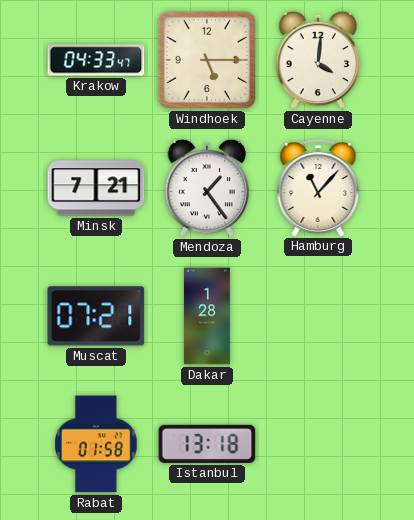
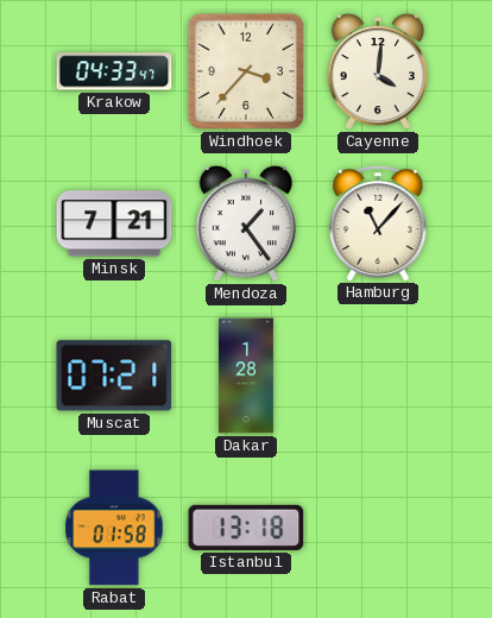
Windhoek: 5:15 -> 3:37
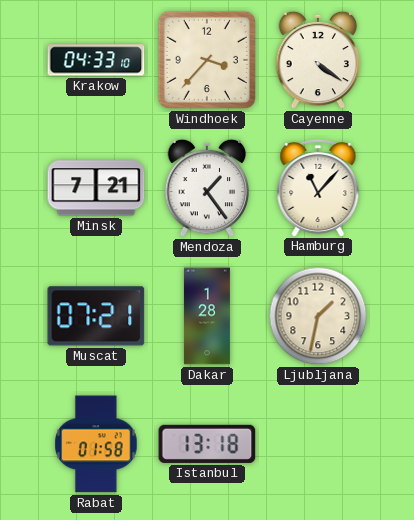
Krakow: 04:33:47 -> 04:33:10
Cayenne: 4:01 -> 4:21
Ljubljana: none -> 1:32
